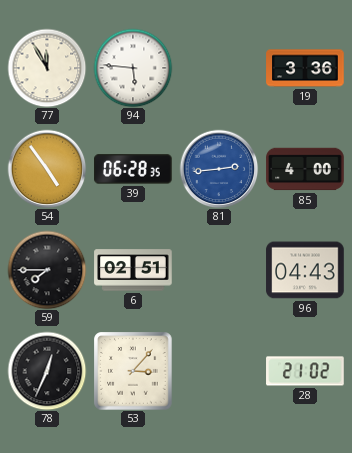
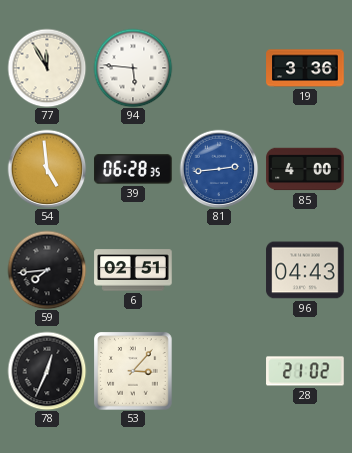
54: 4:54 -> 4:59
59: 7:45 -> 7:44
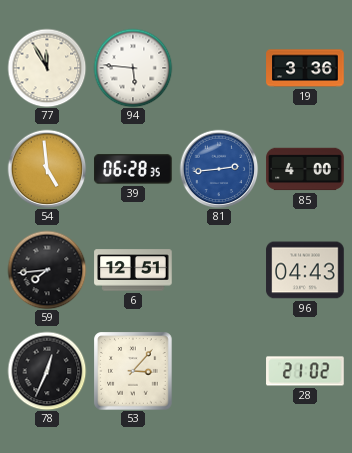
6: 02:51 -> 12:51
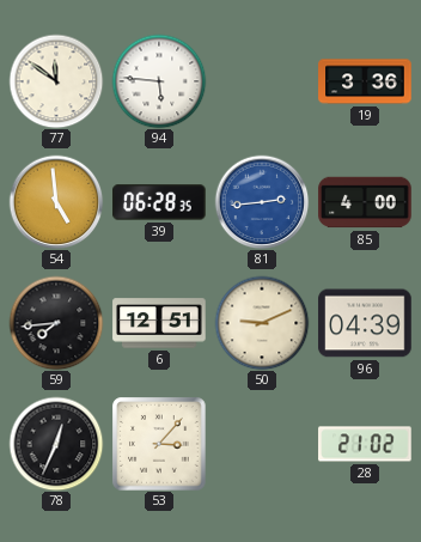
77: 11:55 -> 11:51
50: none -> 9:11
96: 04:43 -> 04:39
